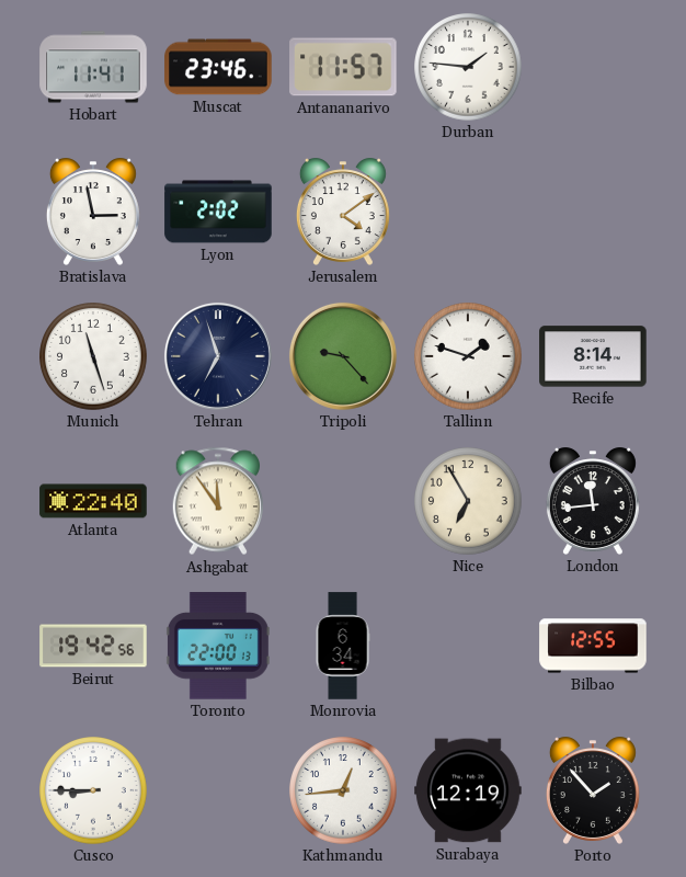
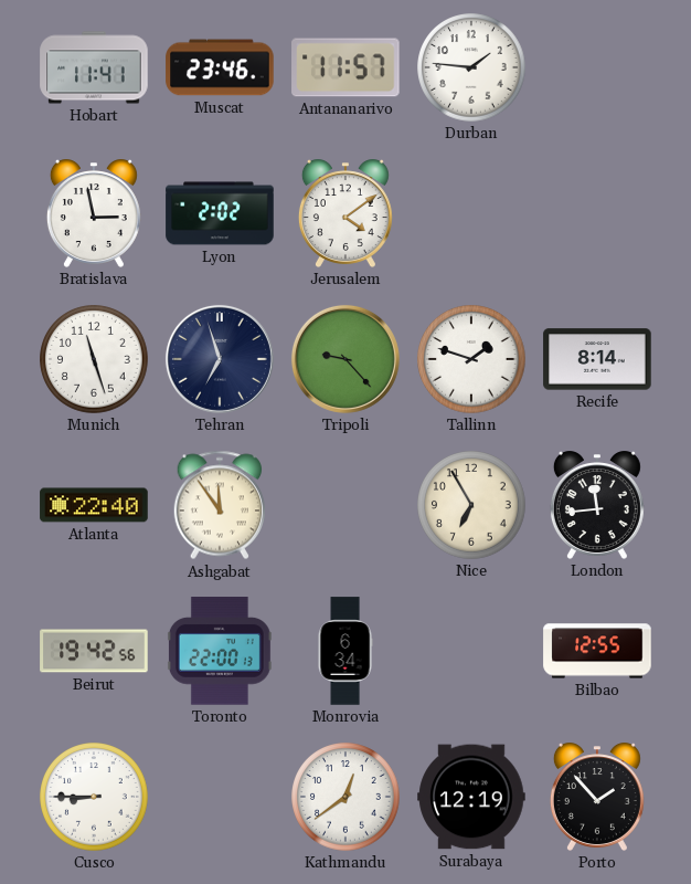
Kathmandu: 12:44 -> 12:39
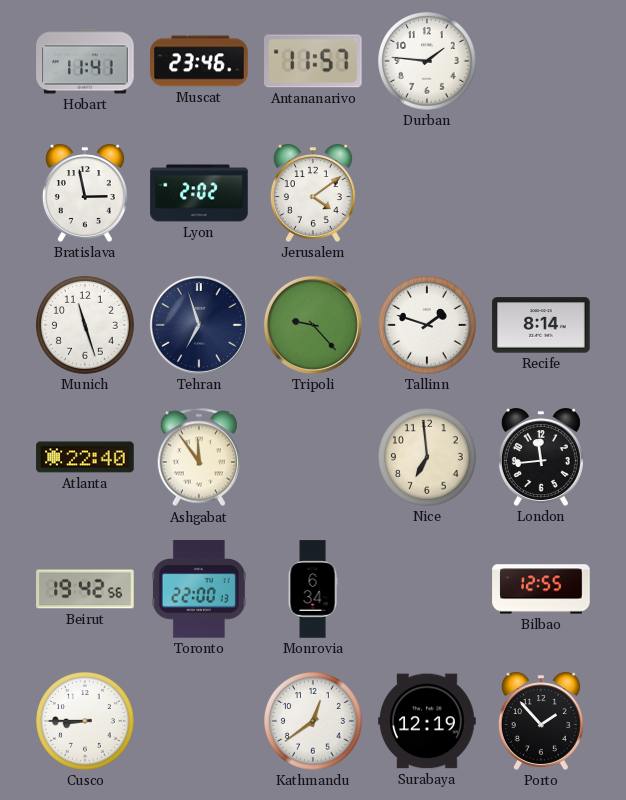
Nice: 6:55 -> 6:59
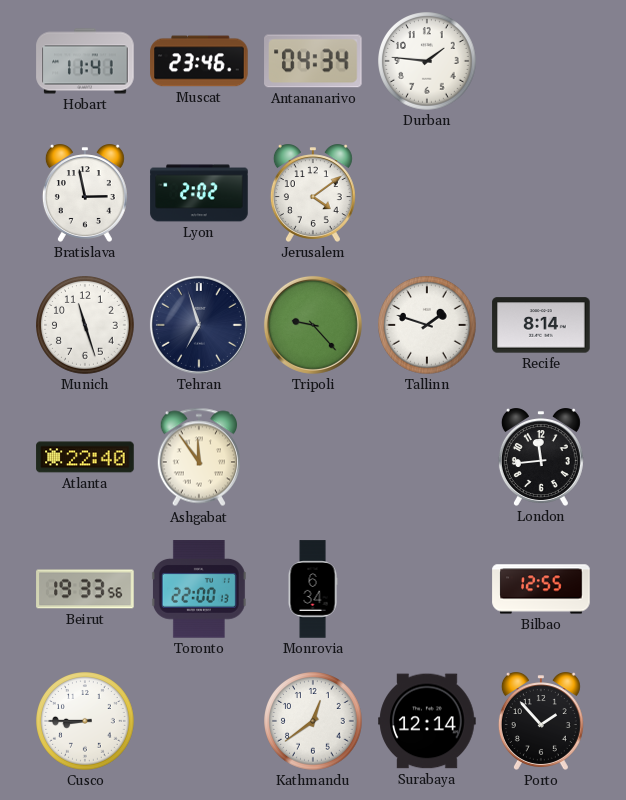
Antananarivo: 11:57 -> 04:34
Nice: 6:59 -> none
Beirut: 19:42 -> 19:33
Surabaya: 12:19 -> 12:14
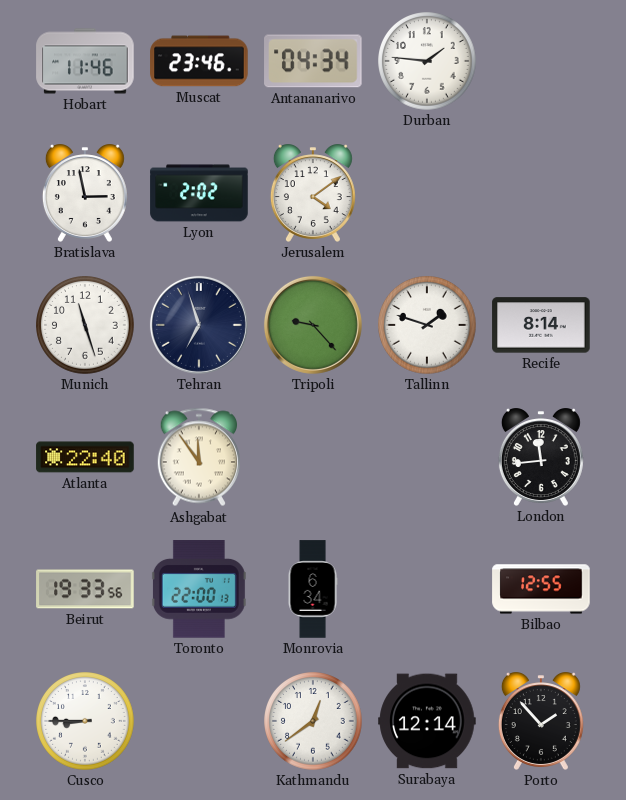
Hobart: 11:41 -> 11:46
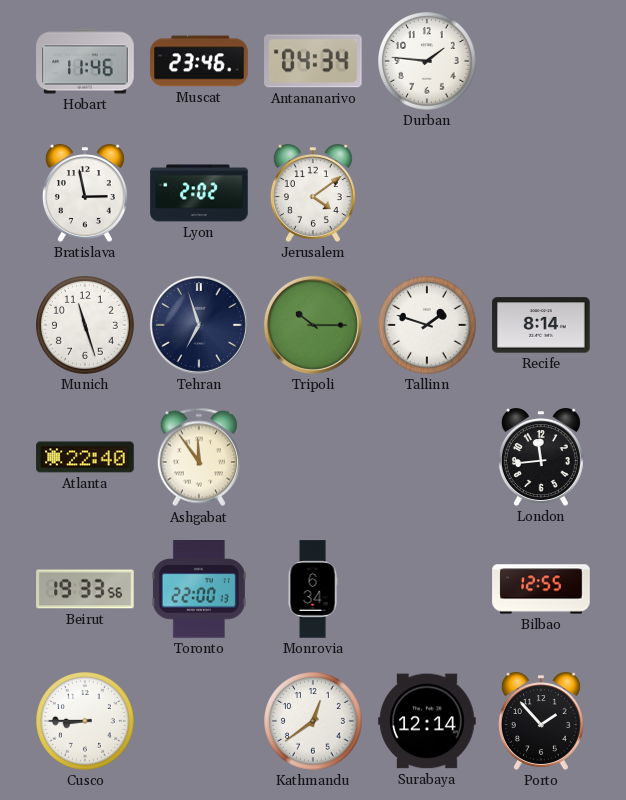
Tripoli: 9:23 -> 10:15
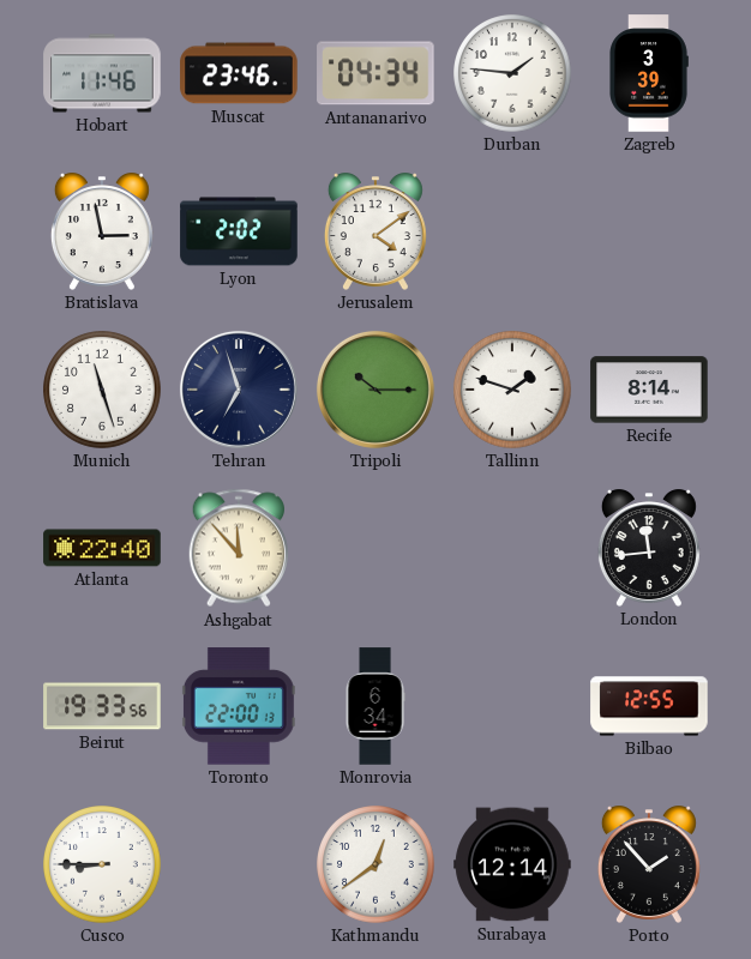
Zagreb: none -> 3:39
Ashgabat: 11:54 -> 11:53
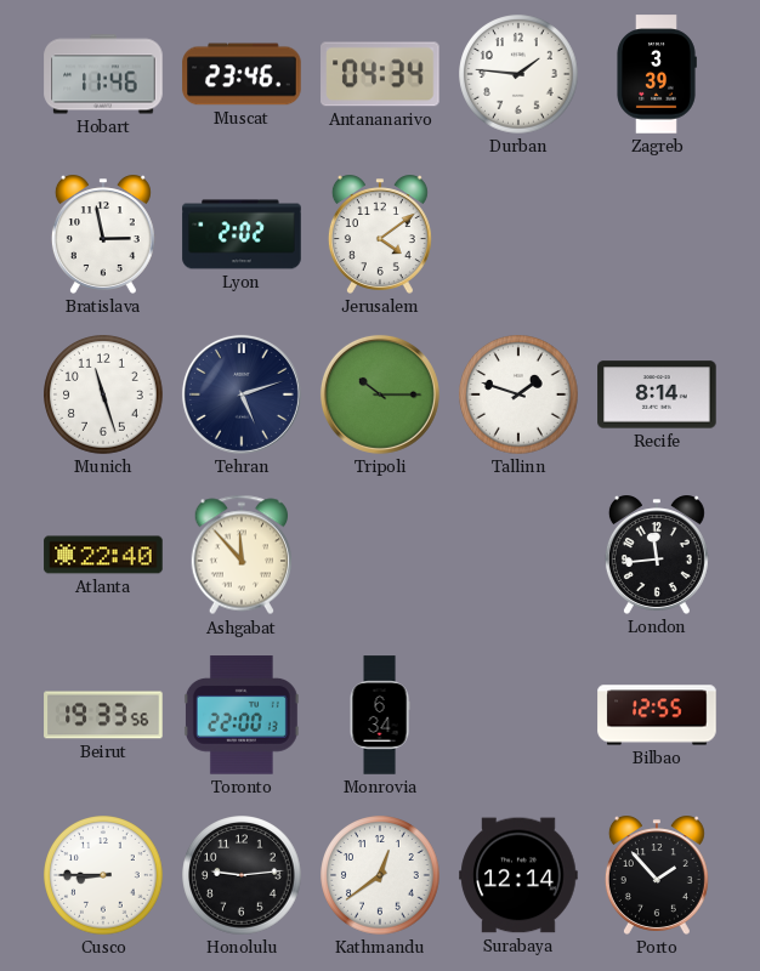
Tehran: 6:57 -> 5:12
Honolulu: none -> 9:14
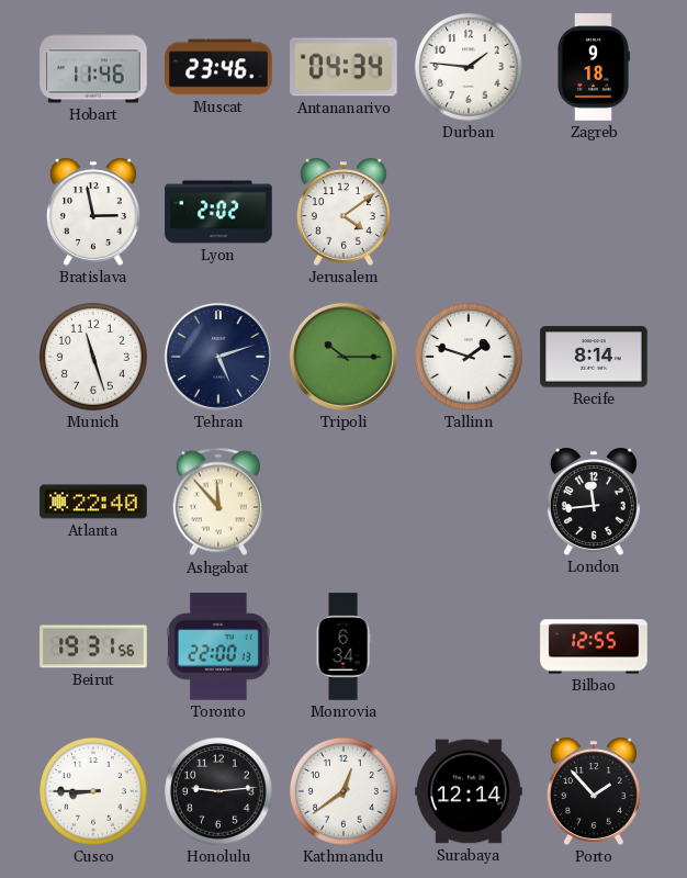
Zagreb: 3:39 -> 9:18
Beirut: 19:33 -> 19:31
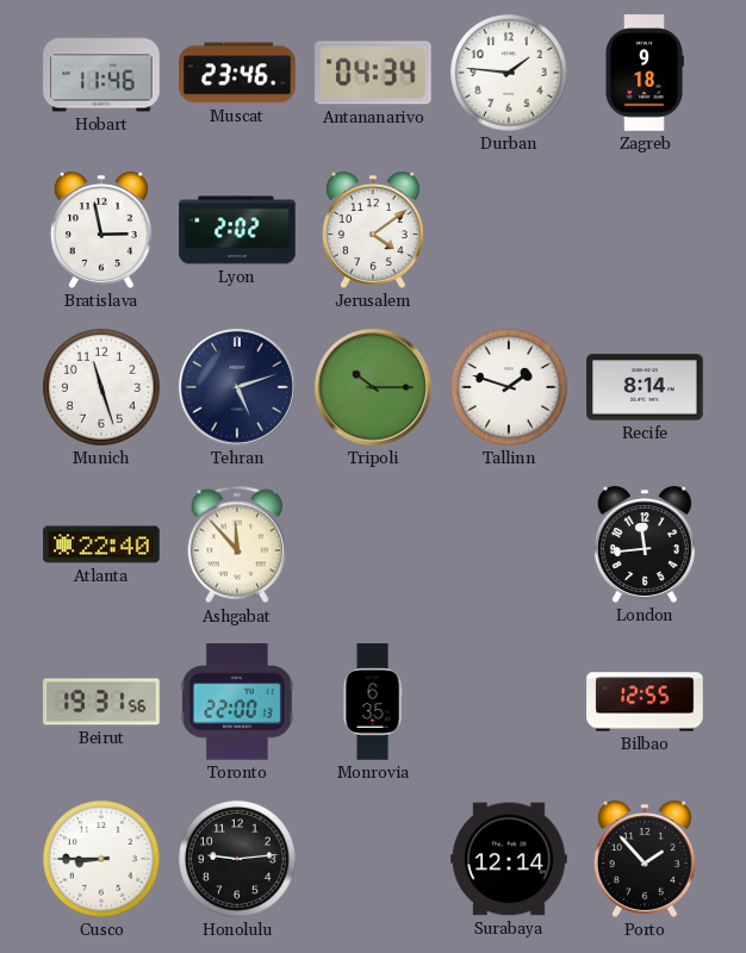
Monrovia: 6:34 -> 6:35
Kathmandu: 12:39 -> none
